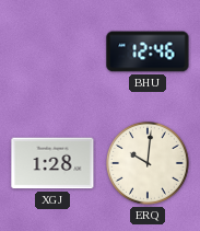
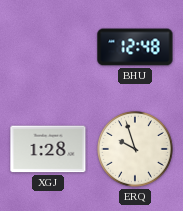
BHU: 12:46 -> 12:48
ERQ: 10:01 -> 9:57
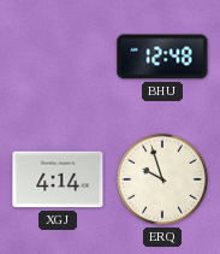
XGJ: 1:28 -> 4:14
